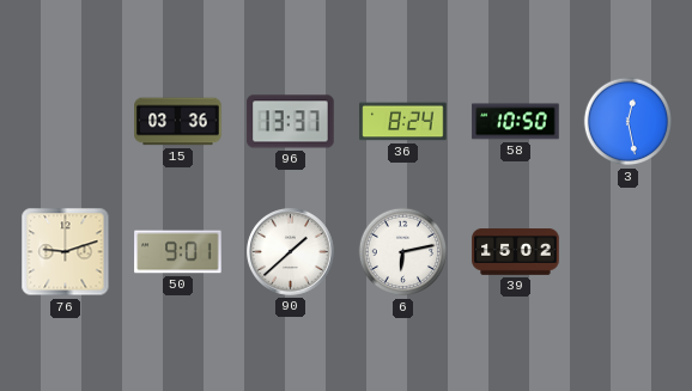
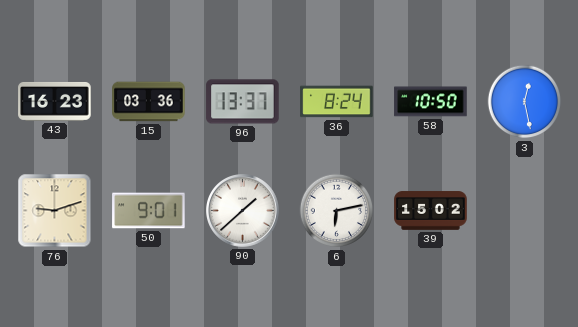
43: none -> 16:23
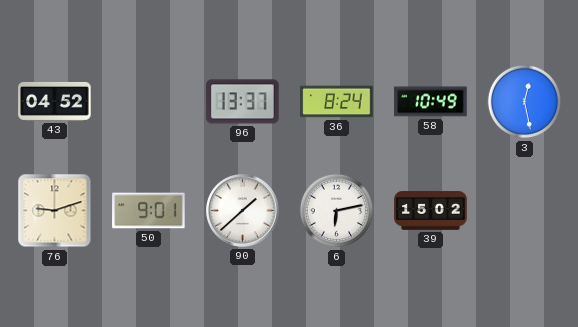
43: 16:23 -> 04:52
15: 03:36 -> none
58: 10:50 -> 10:49
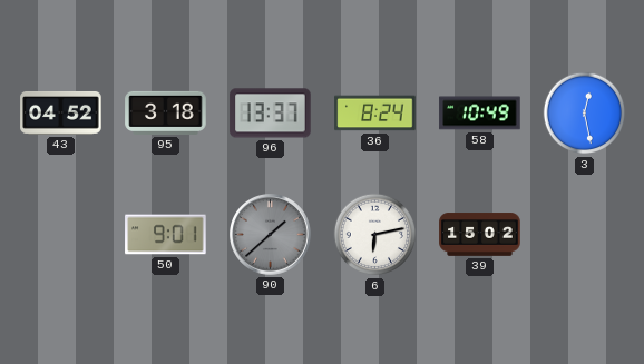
95: none -> 3:18
76: 9:12 -> none
90 dial: white -> grey
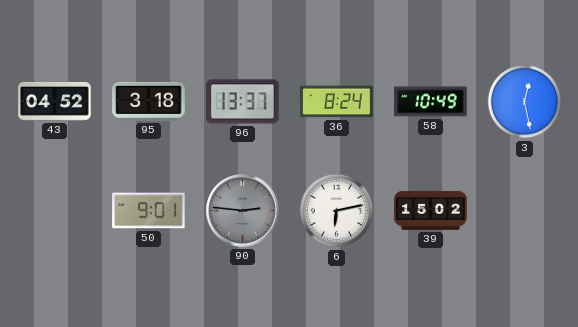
90: 1:38 -> 2:46
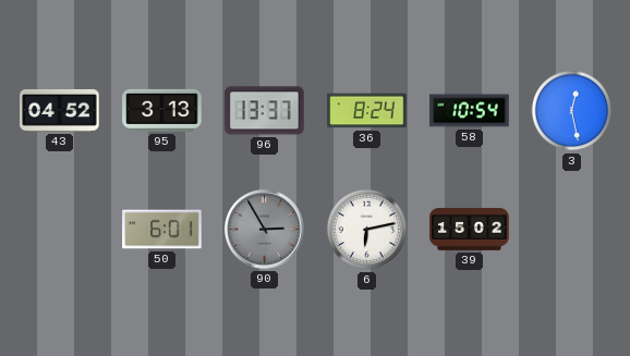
95: 3:18 -> 3:13
58: 10:49 -> 10:54
50: 9:01 -> 6:01
90: 2:46 -> 2:55
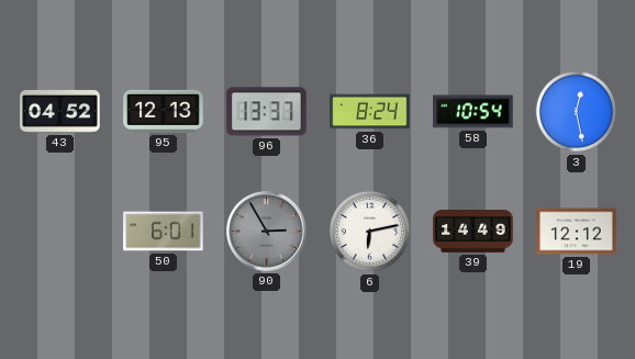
95: 3:13 -> 12:13
39: 15:02 -> 14:49
19: none -> 12:12
